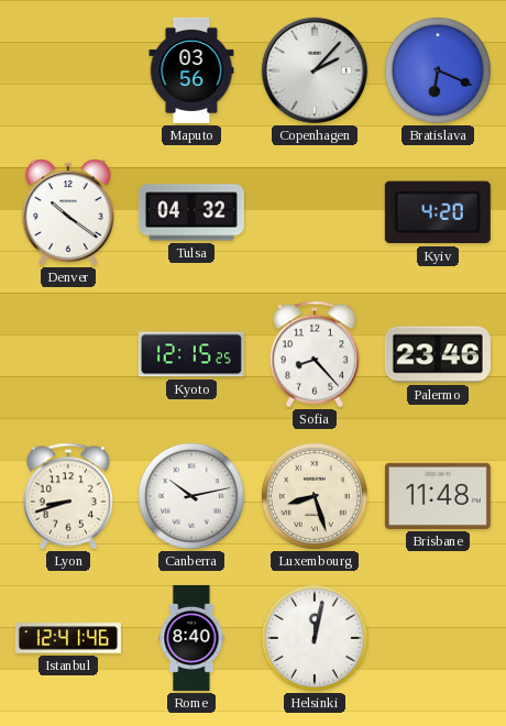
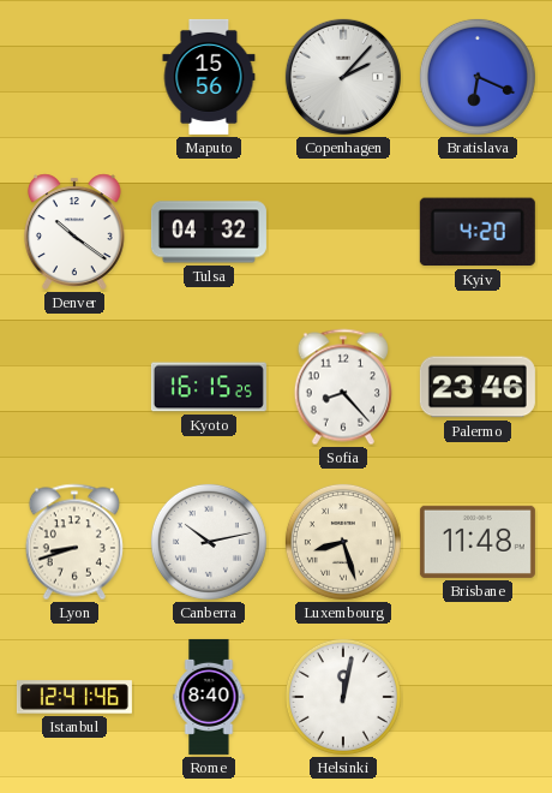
Maputo: 03:56 -> 15:56
Kyoto: 12:15 -> 16:15
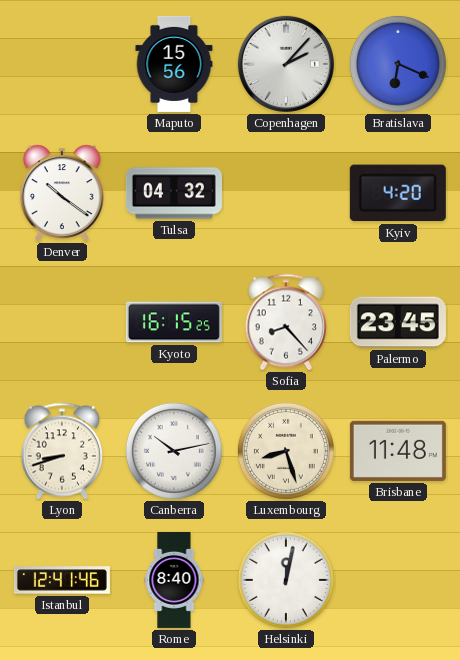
Palermo: 23:46 -> 23:45
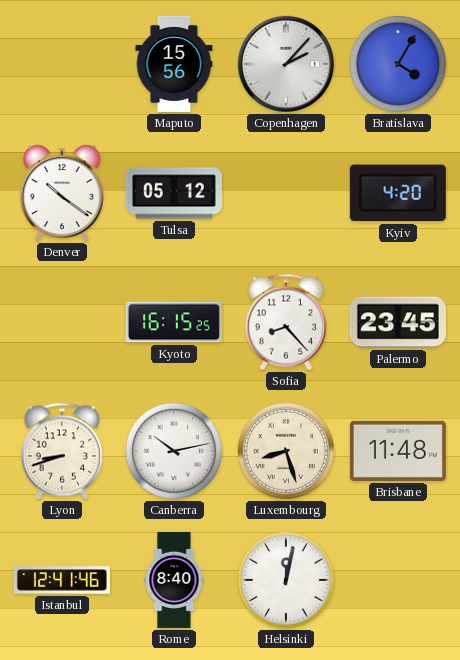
Bratislava: 6:19 -> 4:05
Tulsa: 04:32 -> 05:12
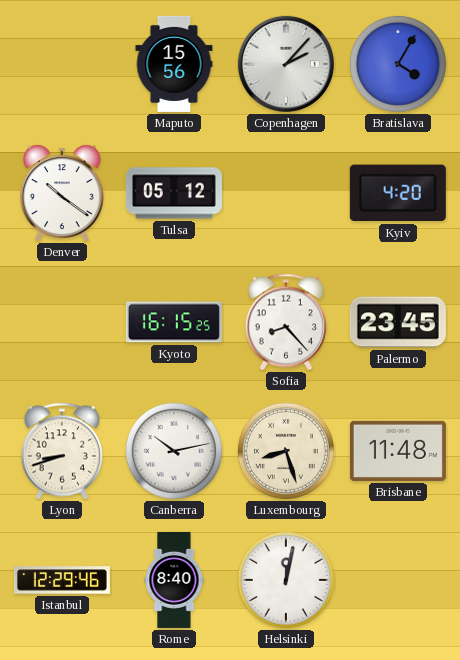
Istanbul: 12:41 -> 12:29
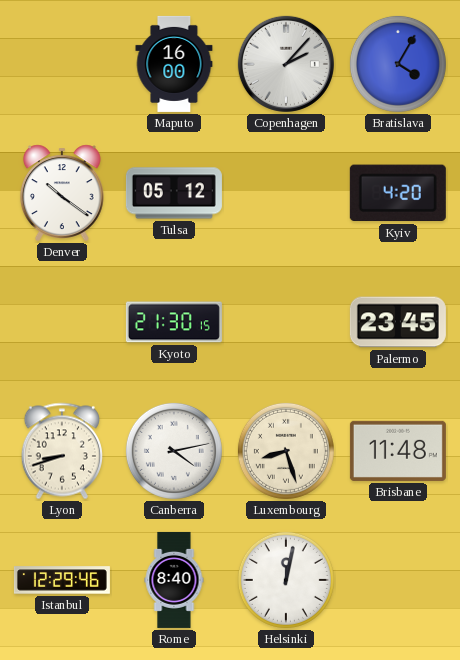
Maputo: 15:56 -> 16:00
Kyoto: 16:15 -> 21:30
Sofia: 8:23 -> none
Canberra: 10:13 -> 4:13
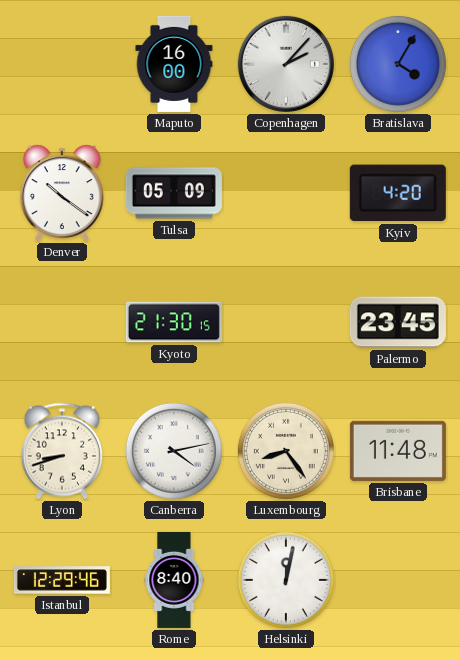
Tulsa: 05:12 -> 05:09
Luxembourg: 8:27 -> 8:24
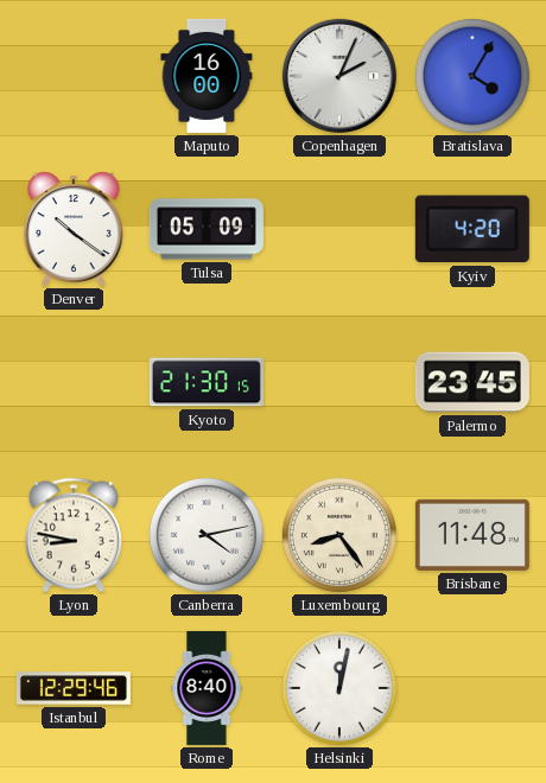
Copenhagen: 2:07 -> 2:04
Lyon: 8:42 -> 8:47
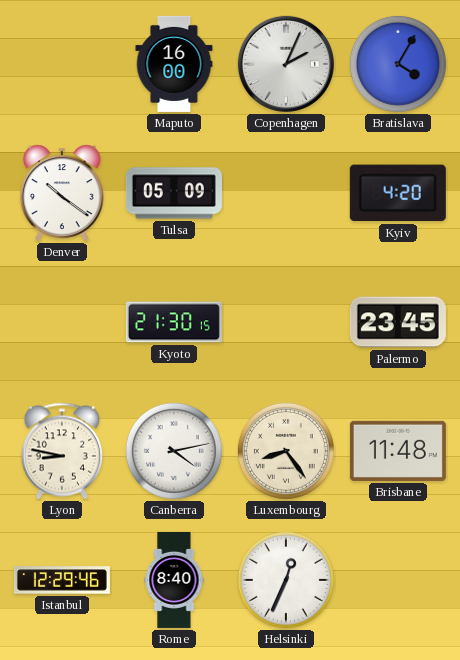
Helsinki: 12:02 -> 12:34
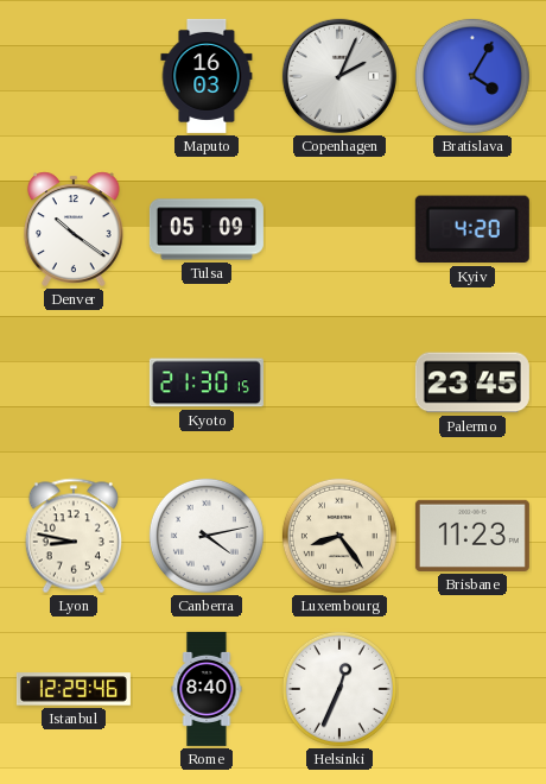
Maputo: 16:00 -> 16:03
Brisbane: 11:48 -> 11:23
